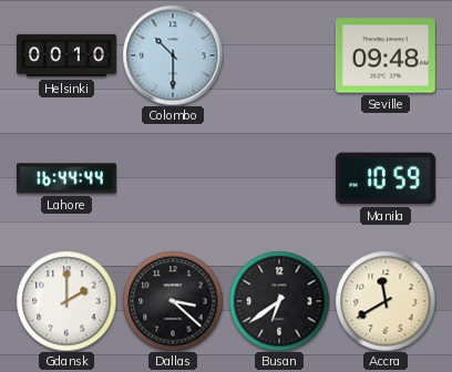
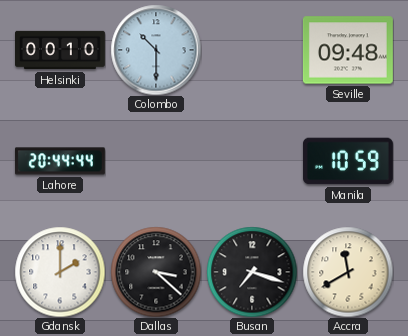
Lahore: 16:44 -> 20:44
Busan: 6:39 -> 7:18
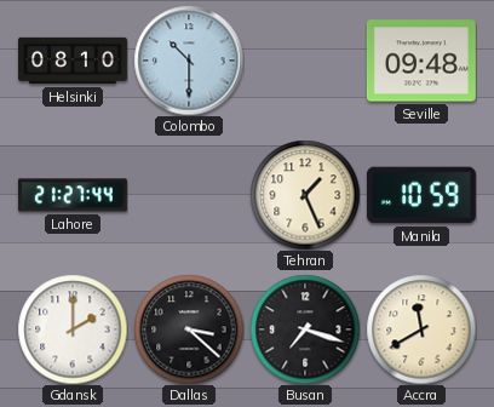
Helsinki: 00:10 -> 08:10
Lahore: 20:44 -> 21:27
Tehran: none -> 1:26
